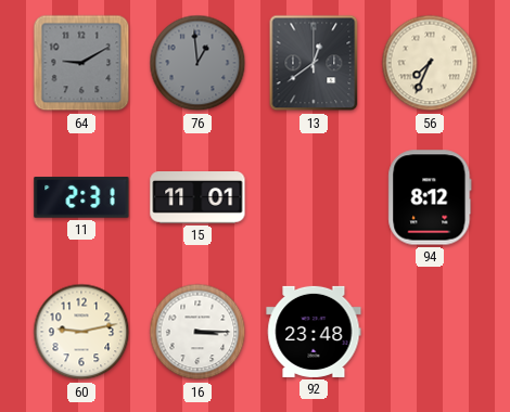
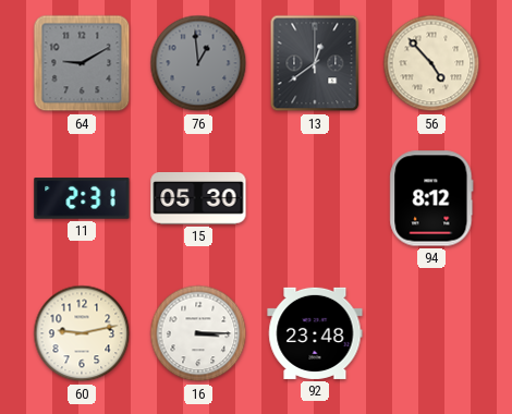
56: 7:34 -> 4:53
15: 11:01 -> 05:30
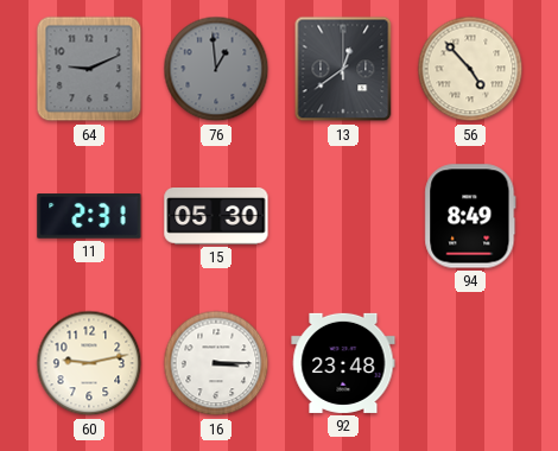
64: 9:10 -> 9:11
94: 8:12 -> 8:49
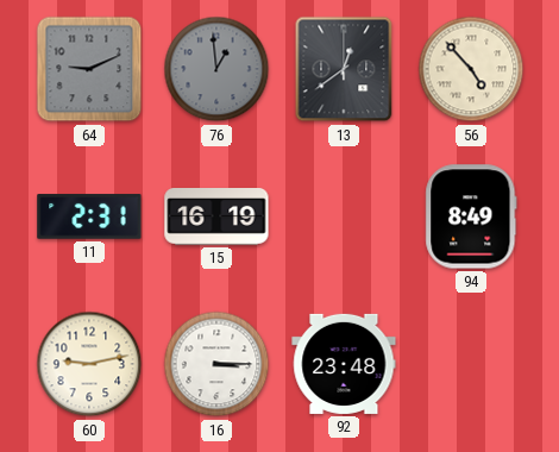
15: 05:30 -> 16:19
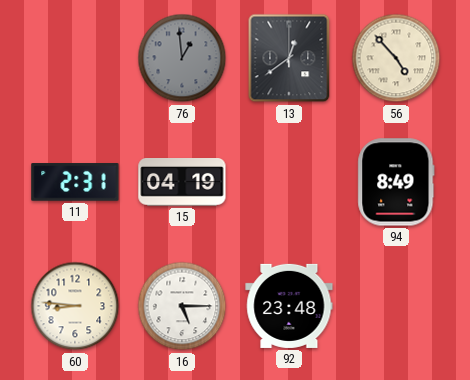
64: 9:11 -> none
15: 16:19 -> 04:19
60: 9:13 -> 8:46
16: 3:15 -> 5:15
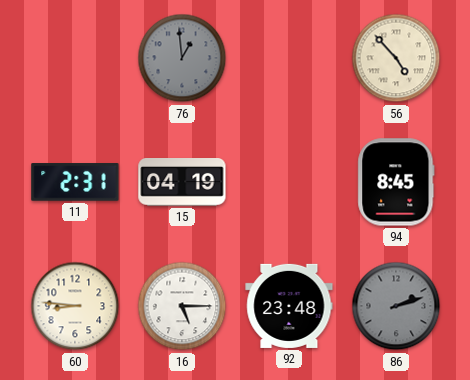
13: 12:39 -> none
94: 8:49 -> 8:45
86: none -> 2:12
